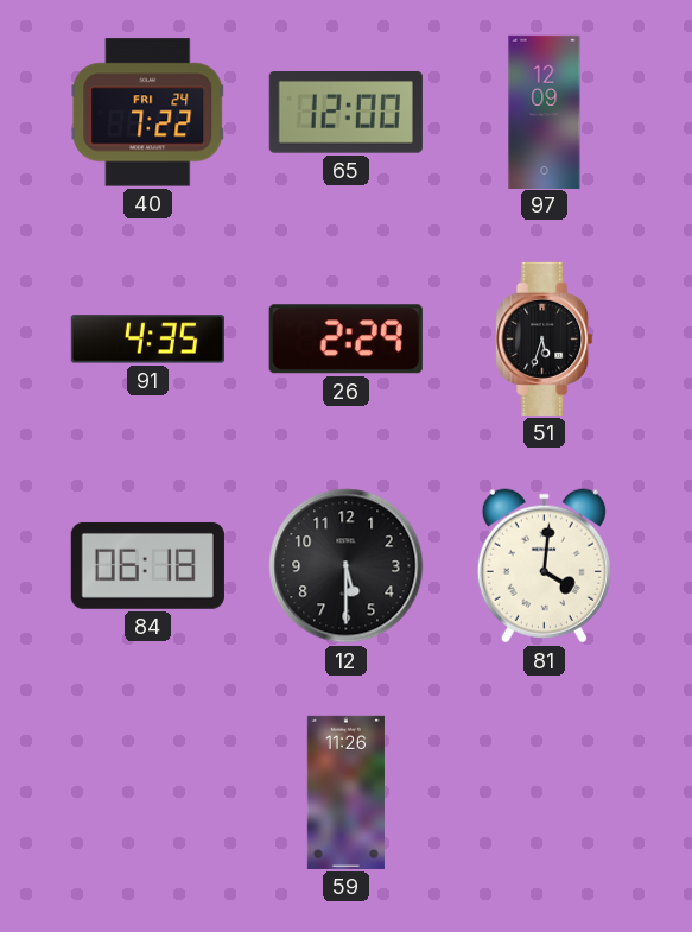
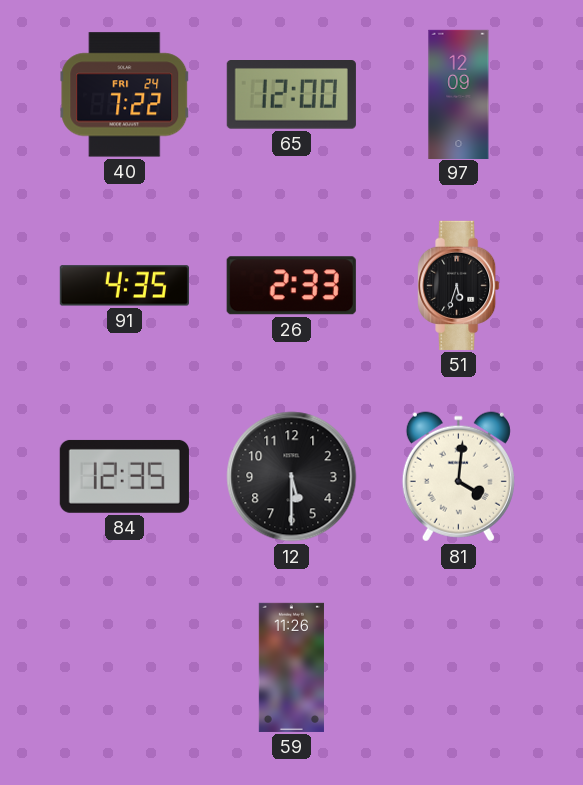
26: 2:29 -> 2:33
84: 06:18 -> 12:35
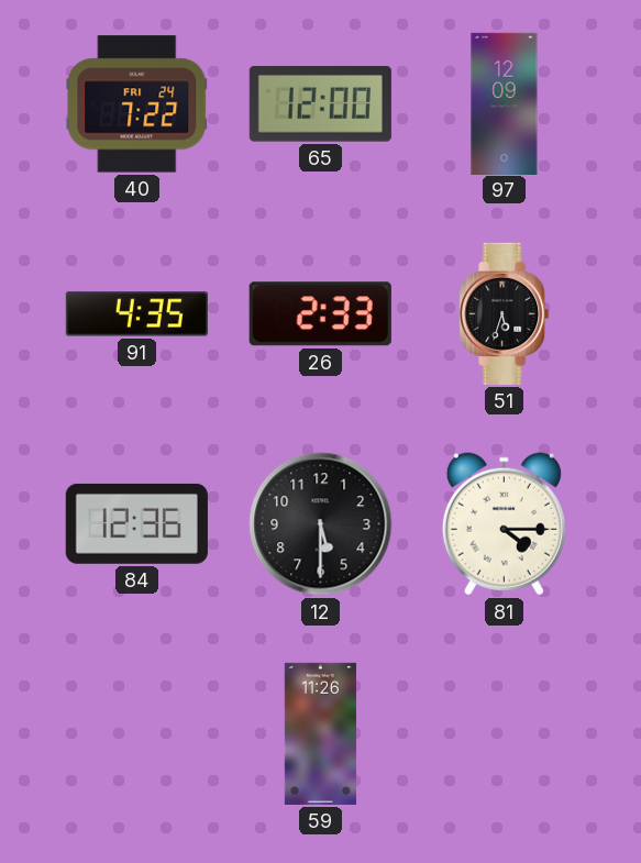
84: 12:35 -> 12:36
81: 4:01 -> 4:15
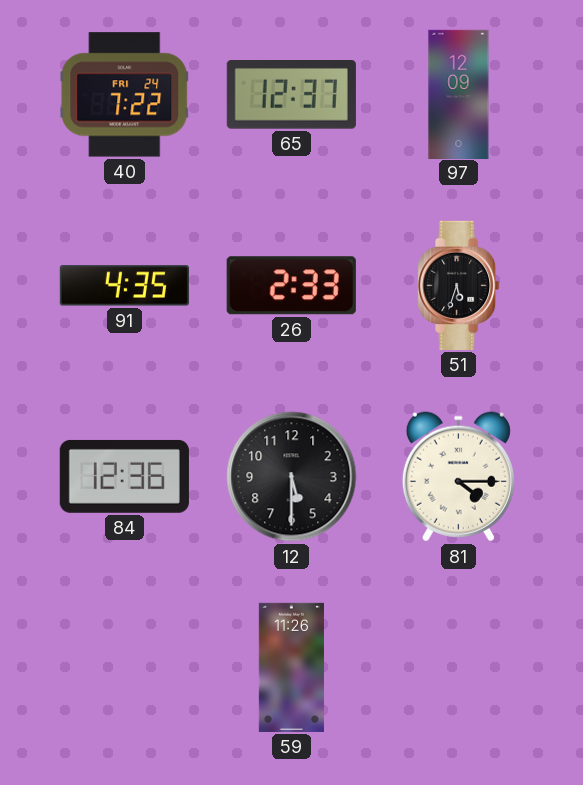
65: 12:00 -> 12:37
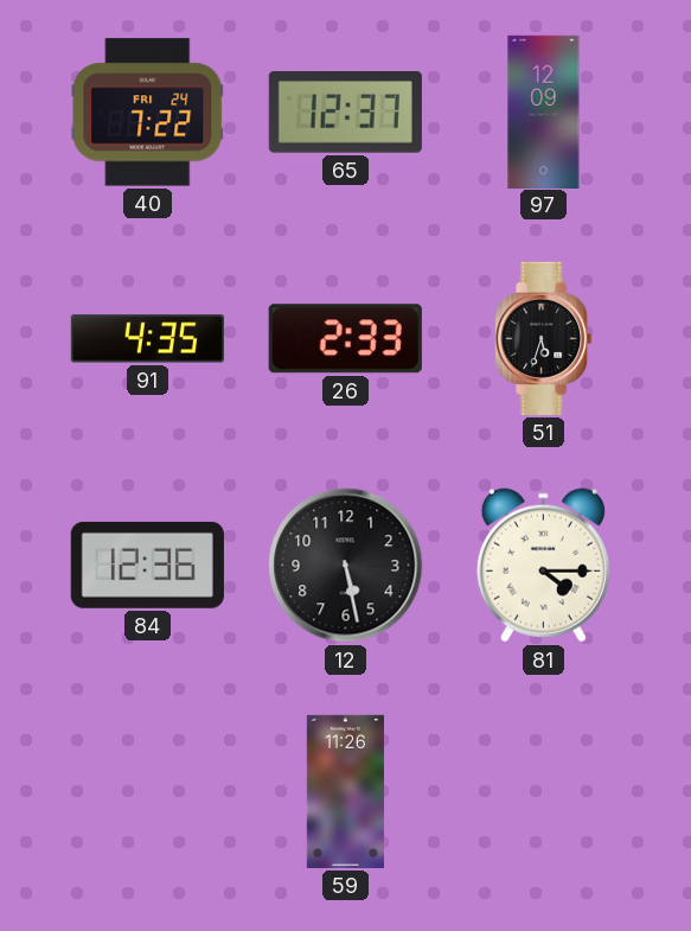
12: 5:30 -> 5:28
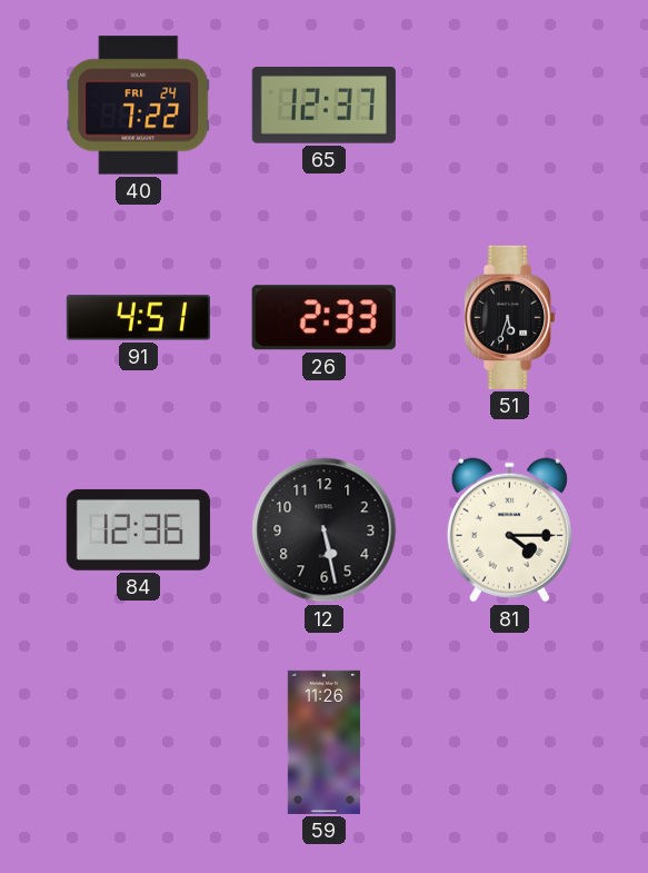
97: 12:09 -> none
91: 4:35 -> 4:51
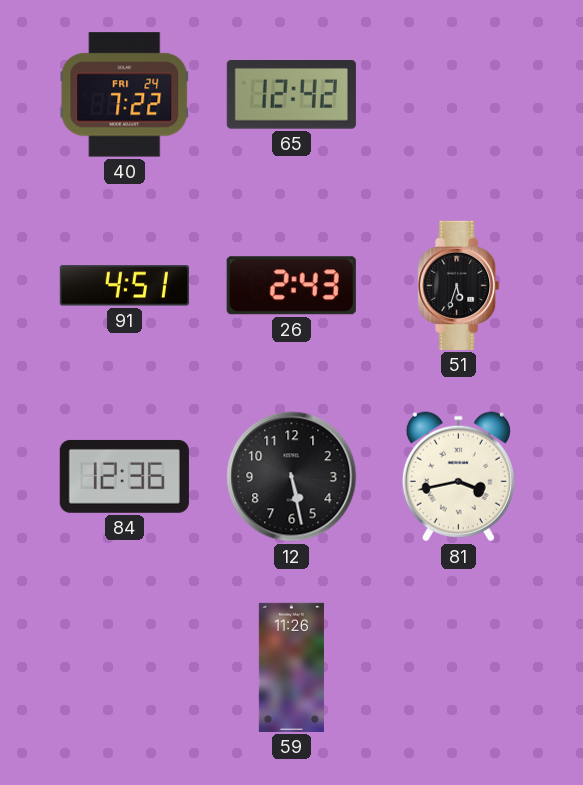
65: 12:37 -> 12:42
26: 2:33 -> 2:43
81: 4:15 -> 3:43
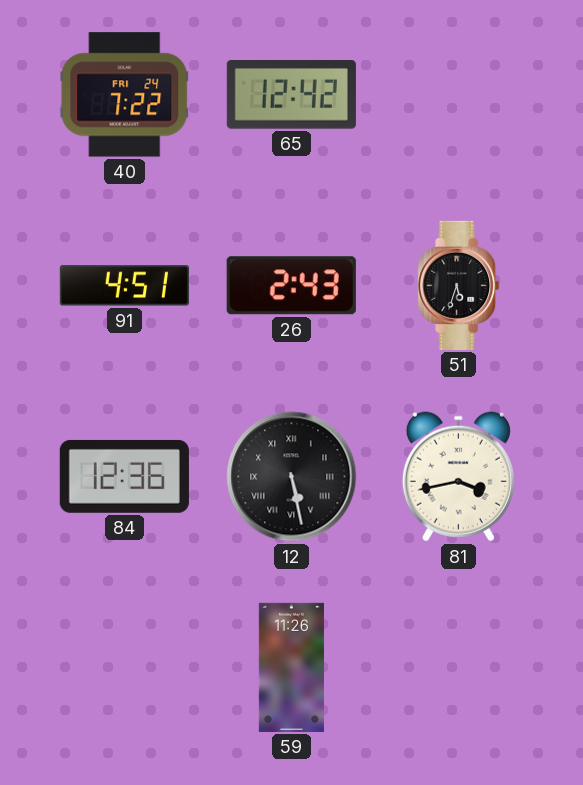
12 numerals: Arabic -> Roman
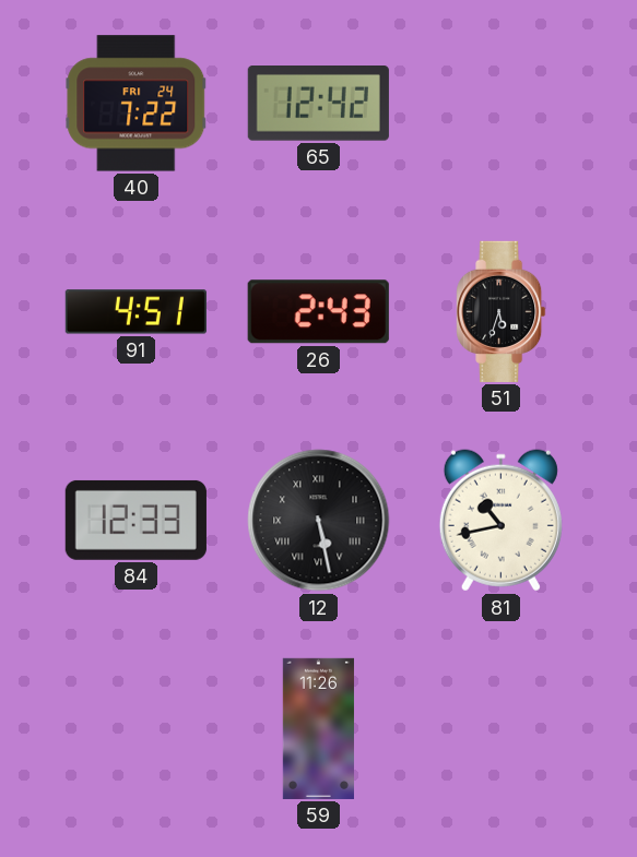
84: 12:36 -> 12:33
81: 3:43 -> 10:43
